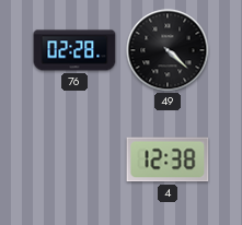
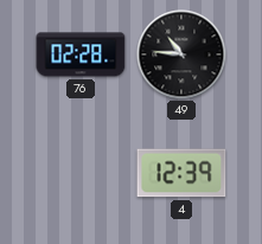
49: 4:22 -> 10:46
4: 12:38 -> 12:39
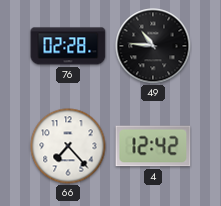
66: none -> 7:23
4: 12:39 -> 12:42
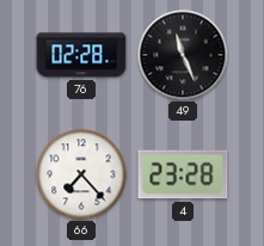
49: 10:46 -> 11:26
4: 12:42 -> 23:28
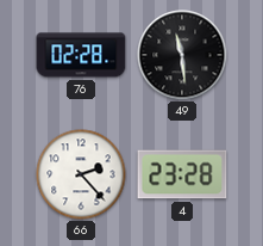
49: 11:26 -> 11:29
66: 7:23 -> 2:23
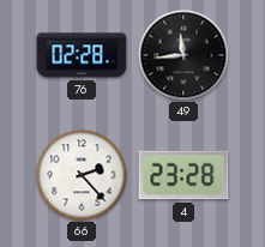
49: 11:29 -> 11:44
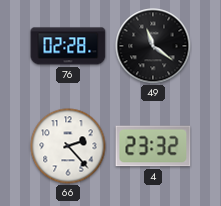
49: 11:44 -> 11:21
4: 23:28 -> 23:32
